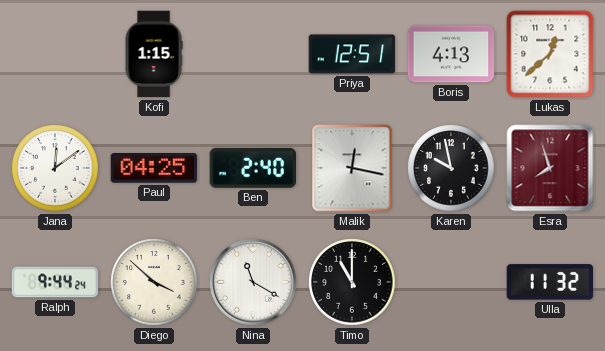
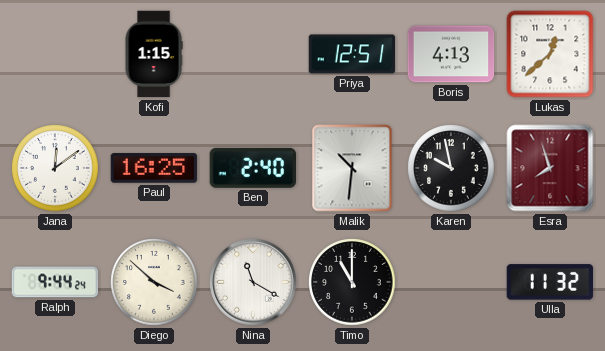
Paul: 04:25 -> 16:25
Malik: 12:17 -> 10:31
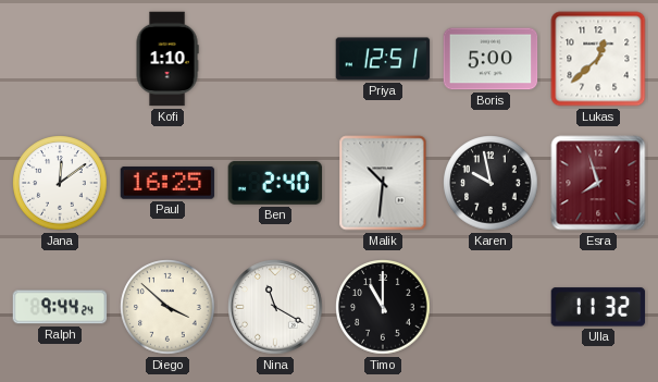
Kofi: 1:15 -> 1:10
Boris: 4:13 -> 5:00
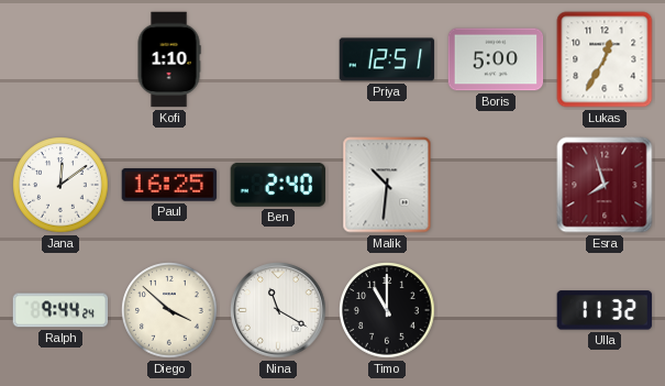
Lukas: 12:38 -> 12:35
Karen: 9:58 -> none
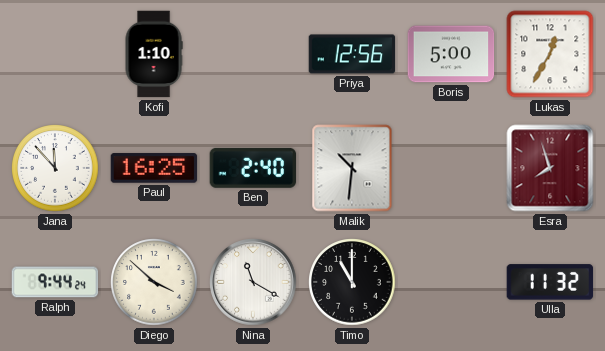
Priya: 12:51 -> 12:56
Jana: 12:09 -> 11:53
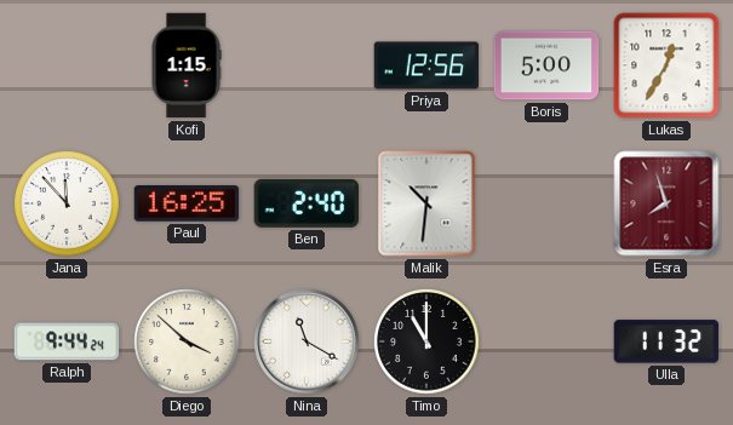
Kofi: 1:10 -> 1:15
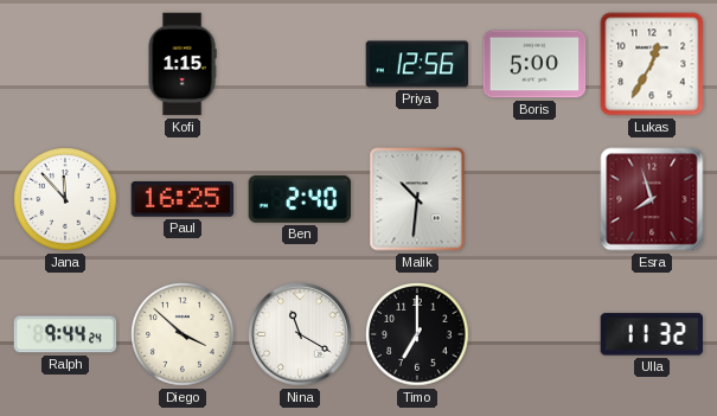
Timo: 11:00 -> 7:00
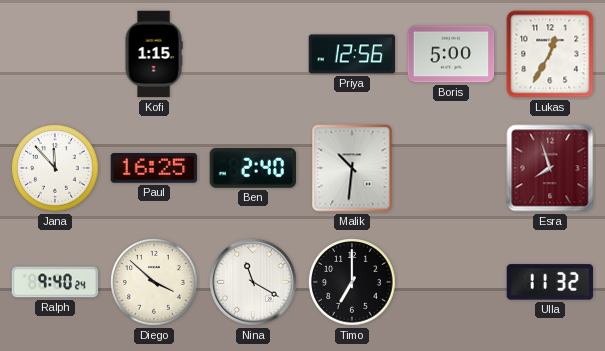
Ralph: 9:44 -> 9:40
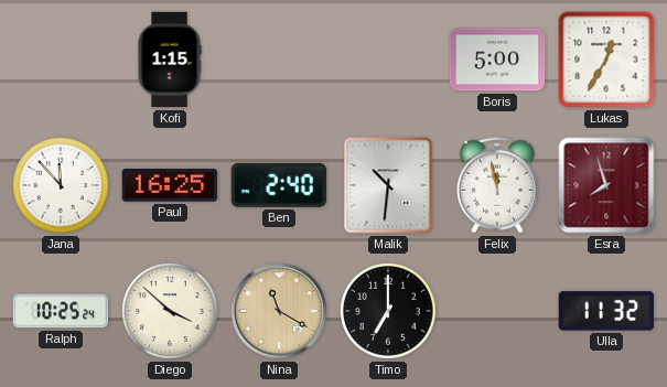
Priya: 12:56 -> none
Felix: none -> 11:58
Ralph: 9:40 -> 10:25
Nina dial: white -> champagne
